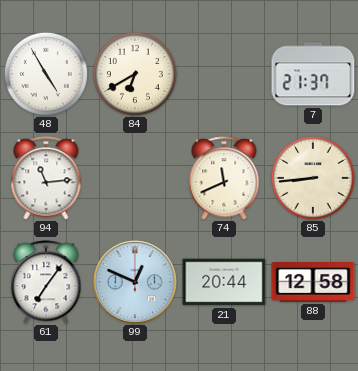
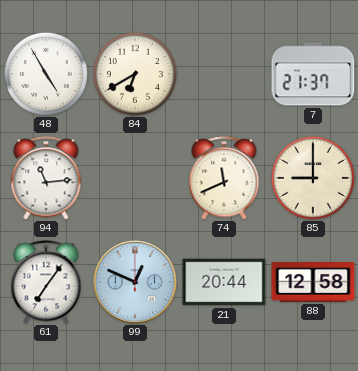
85: 8:44 -> 9:00
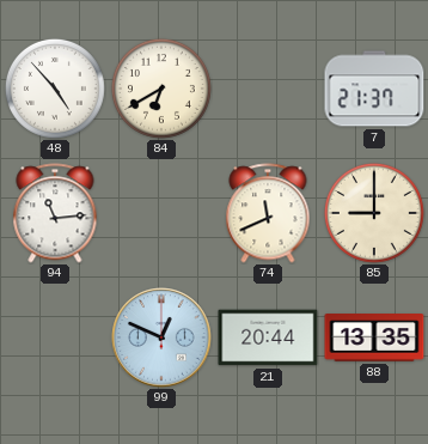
48: 4:55 -> 4:53
61: 7:06 -> none
88: 12:58 -> 13:35
